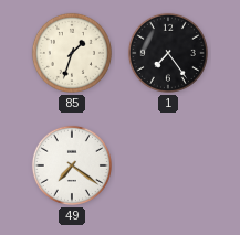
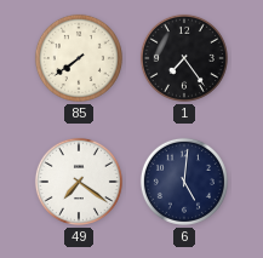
85: 1:33 -> 7:39
6: none -> 5:01
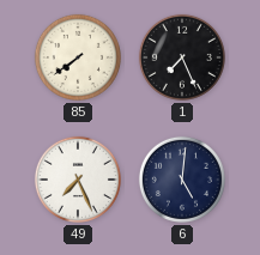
1: 7:24 -> 7:26
49: 7:21 -> 7:26
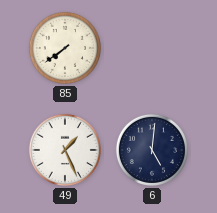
1: 7:26 -> none
49: 7:26 -> 1:26
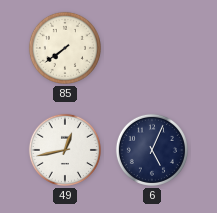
49: 1:26 -> 12:43
6: 5:01 -> 5:04
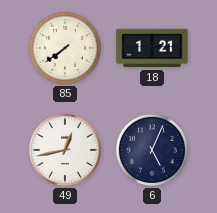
18: none -> 1:21
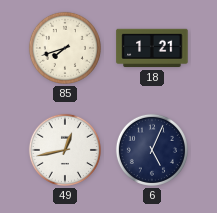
85: 7:39 -> 7:42
